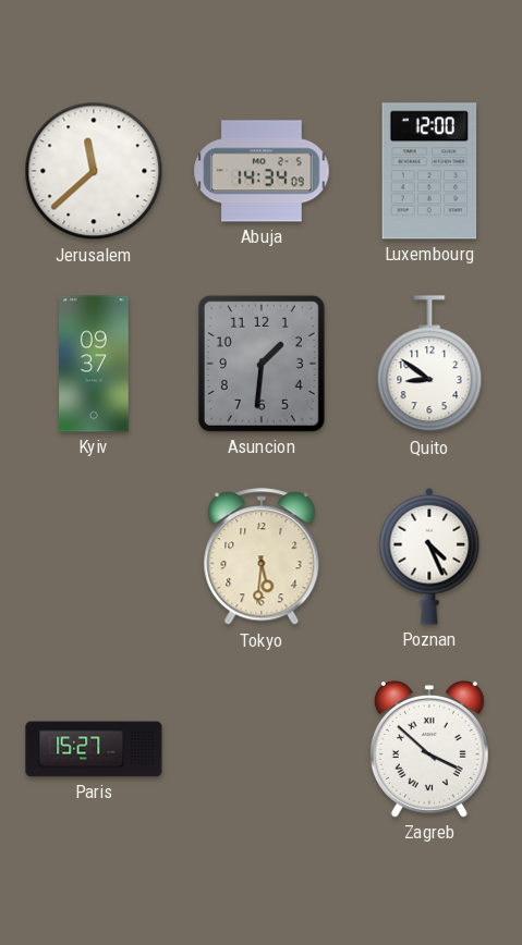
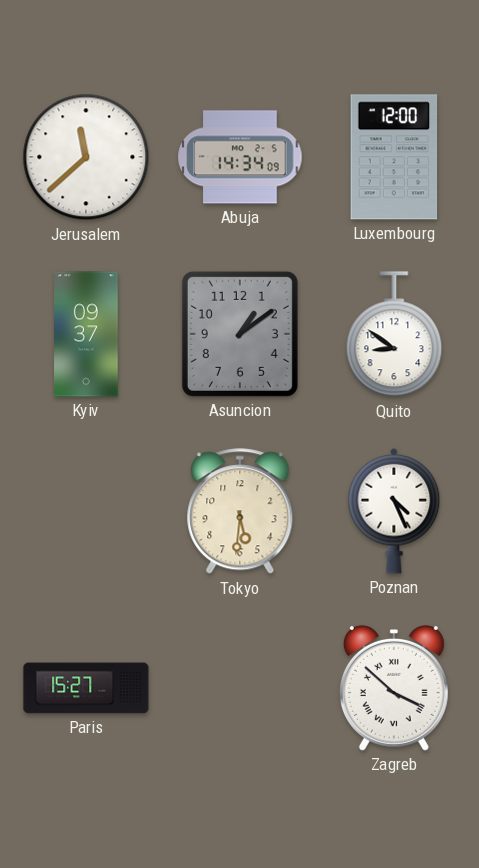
Asuncion: 1:31 -> 1:09
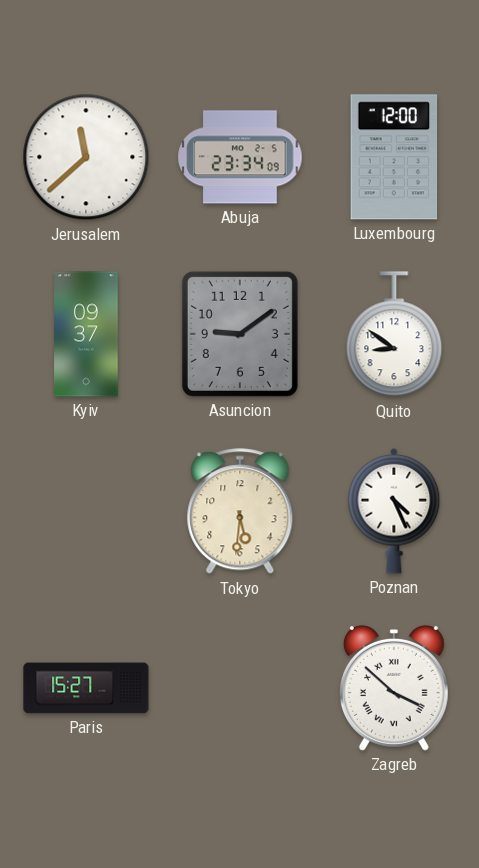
Abuja: 14:34 -> 23:34
Asuncion: 1:09 -> 9:09
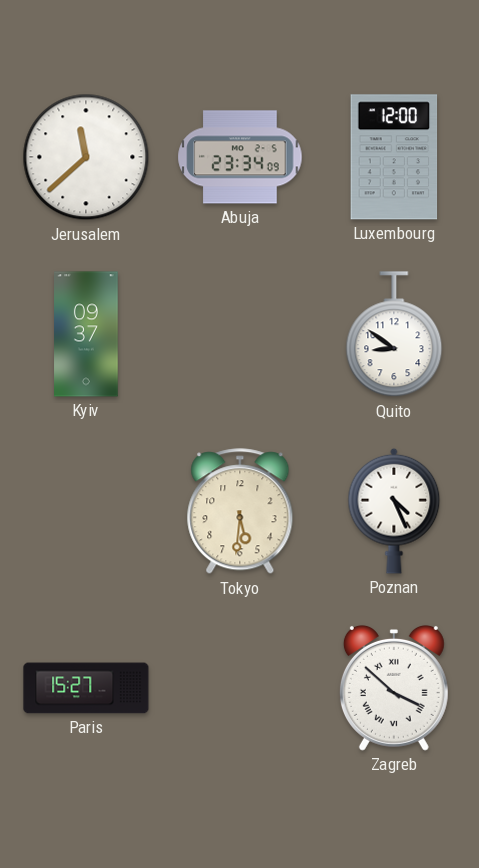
Asuncion: 9:09 -> none
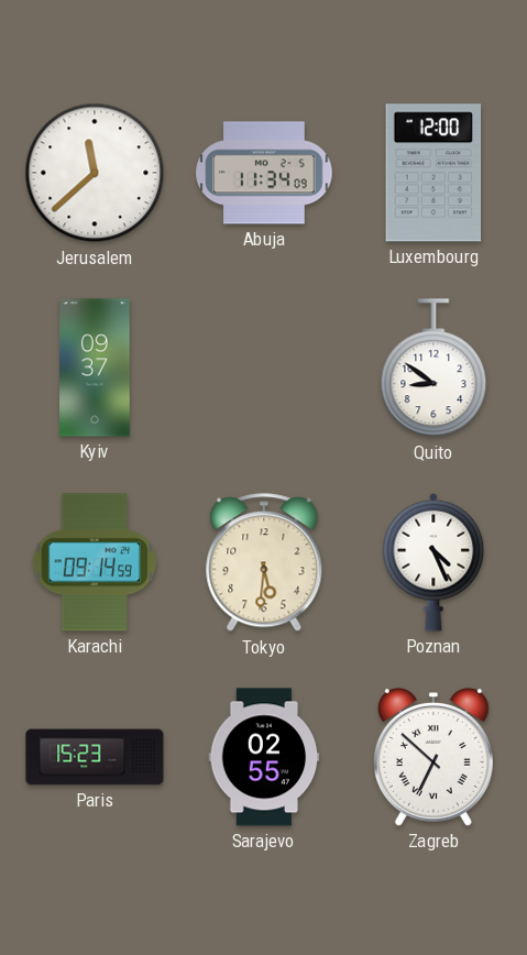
Abuja: 23:34 -> 11:34
Karachi: none -> 09:14
Paris: 15:27 -> 15:23
Sarajevo: none -> 02:55
Zagreb: 3:52 -> 6:52
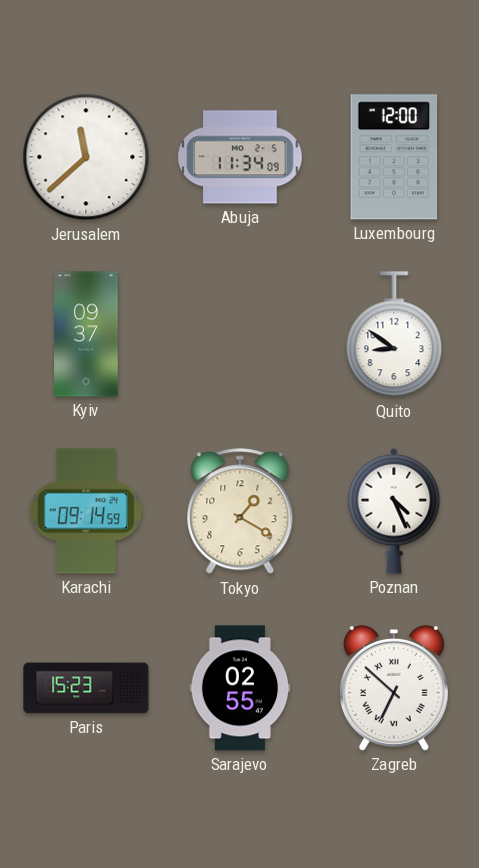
Tokyo: 5:31 -> 1:20
